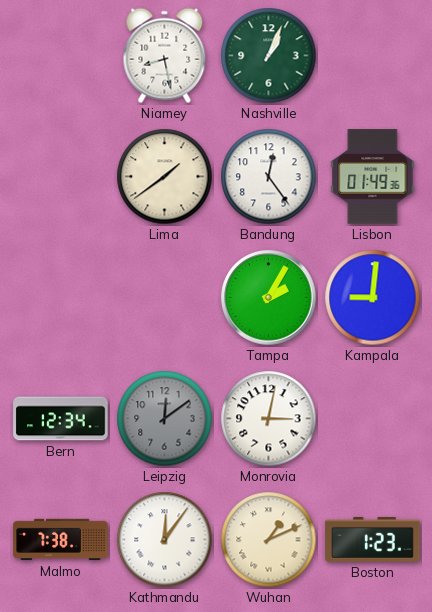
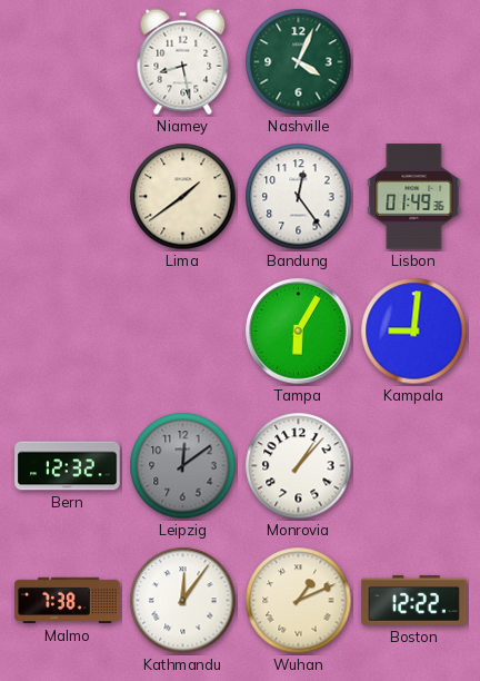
Nashville: 1:04 -> 4:04
Tampa: 2:05 -> 6:05
Bern: 12:34 -> 12:32
Monrovia: 3:02 -> 1:07
Boston: 1:23 -> 12:22
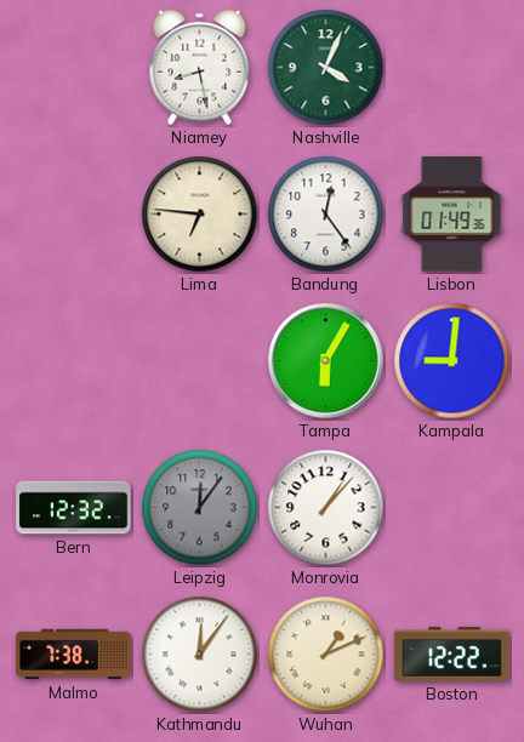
Lima: 1:39 -> 6:46
Leipzig: 12:09 -> 12:06
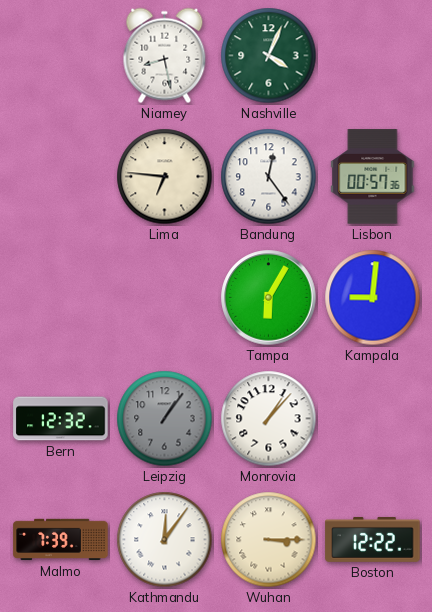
Lisbon: 01:49 -> 00:57
Leipzig: 12:06 -> 1:06
Malmo: 7:38 -> 7:39
Wuhan: 1:11 -> 3:15
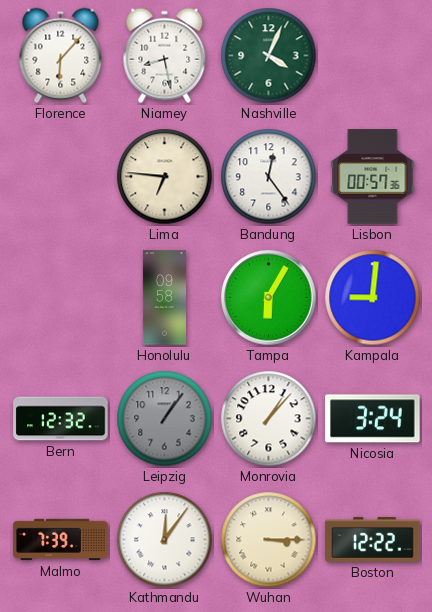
Florence: none -> 6:07
Honolulu: none -> 09:58
Nicosia: none -> 3:24
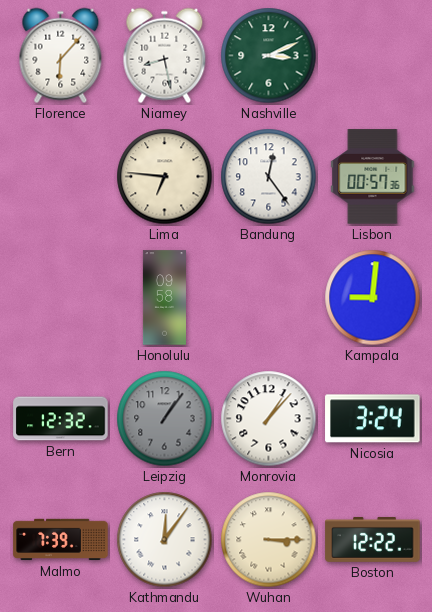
Nashville: 4:04 -> 3:11
Tampa: 6:05 -> none
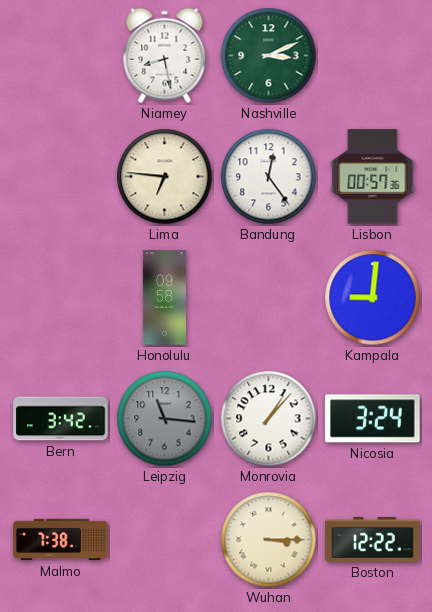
Florence: 6:07 -> none
Bern: 12:32 -> 3:42
Leipzig: 1:06 -> 11:16
Malmo: 7:39 -> 7:38
Kathmandu: 12:06 -> none
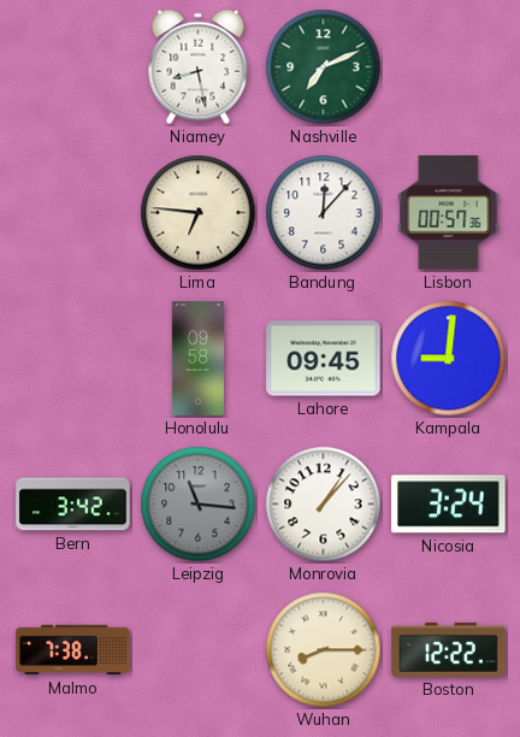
Nashville: 3:11 -> 7:11
Bandung: 12:24 -> 12:07
Lahore: none -> 09:45
Wuhan: 3:15 -> 8:15
